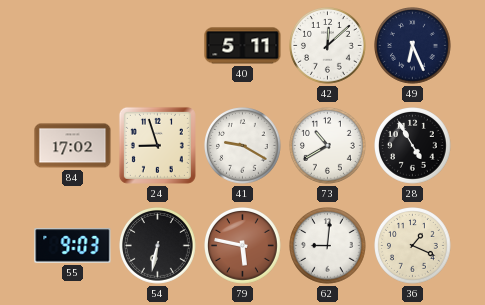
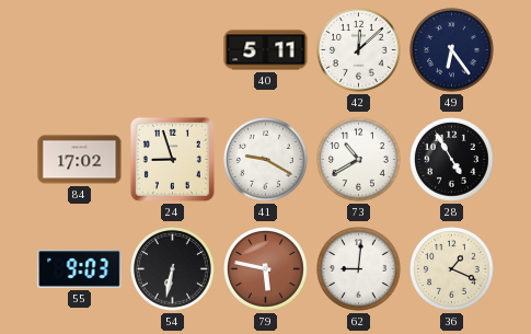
49: 6:26 -> 6:24
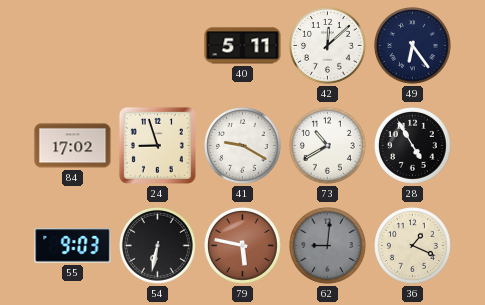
62 dial: white -> grey
